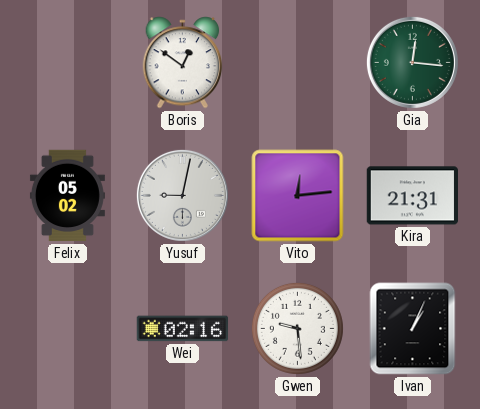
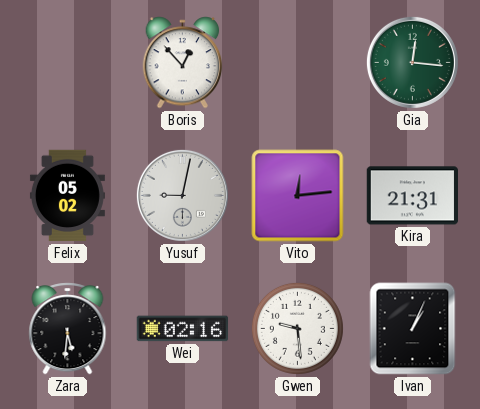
Boris: 12:51 -> 12:53
Zara: none -> 5:31
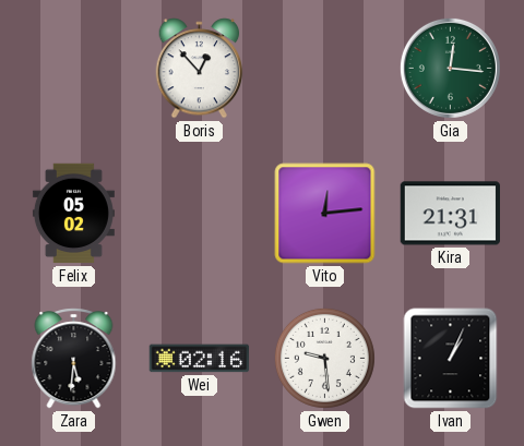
Yusuf: 9:02 -> none
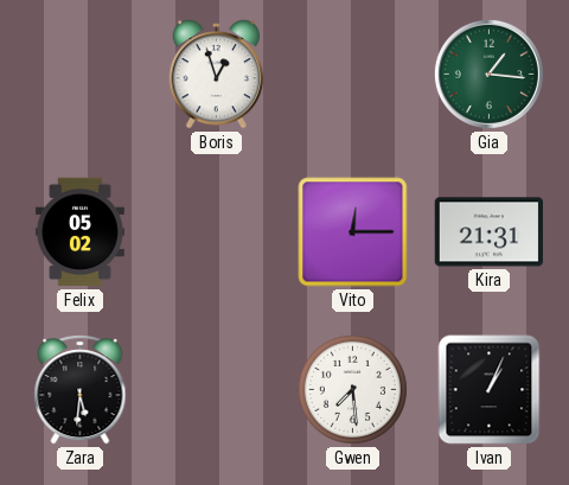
Boris: 12:53 -> 12:57
Gia: 12:16 -> 1:16
Vito: 12:14 -> 12:15
Wei: 02:16 -> none
Gwen: 9:29 -> 7:29
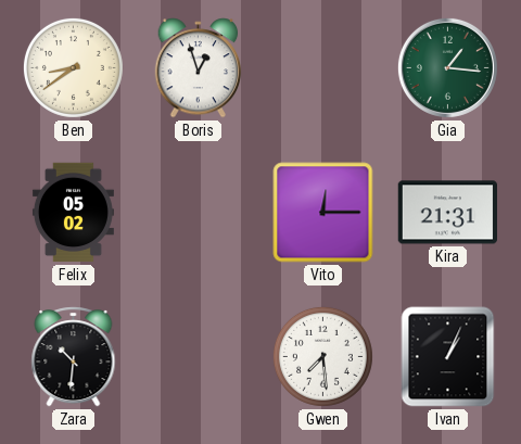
Ben: none -> 8:39
Zara: 5:31 -> 10:31
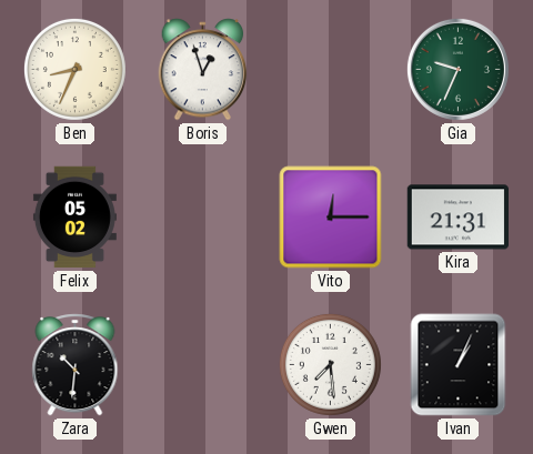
Ben: 8:39 -> 8:34
Gia: 1:16 -> 9:34
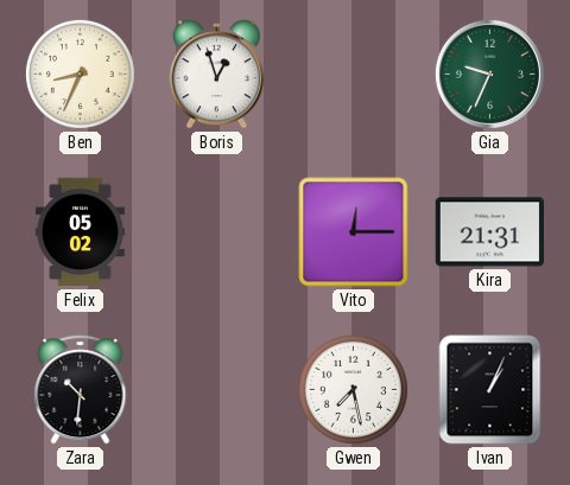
Gwen: 7:29 -> 7:28
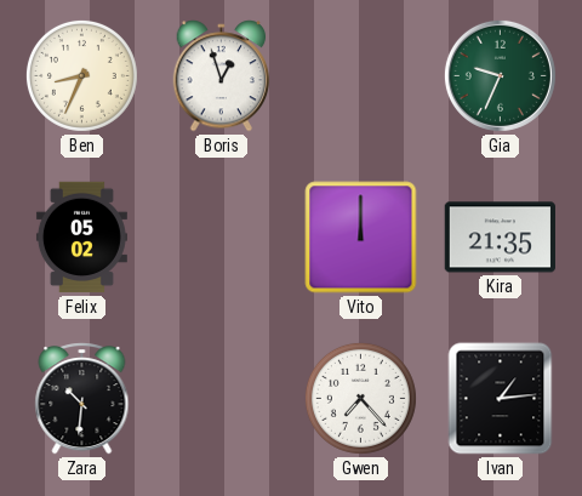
Vito: 12:15 -> 12:00
Kira: 21:31 -> 21:35
Gwen: 7:28 -> 7:23
Ivan: 1:04 -> 1:14
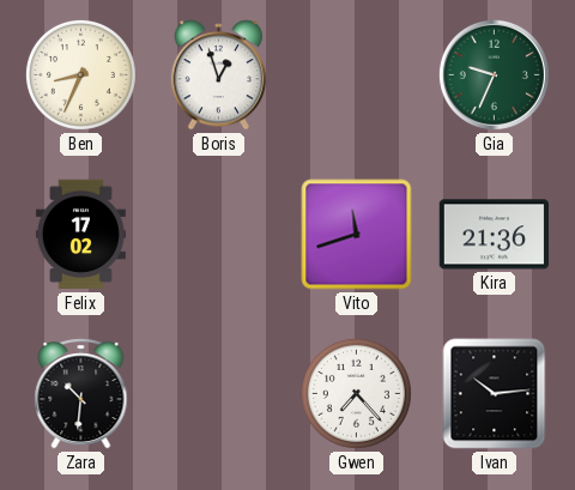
Felix: 05:02 -> 17:02
Vito: 12:00 -> 11:42
Kira: 21:35 -> 21:36
Ivan: 1:14 -> 10:14
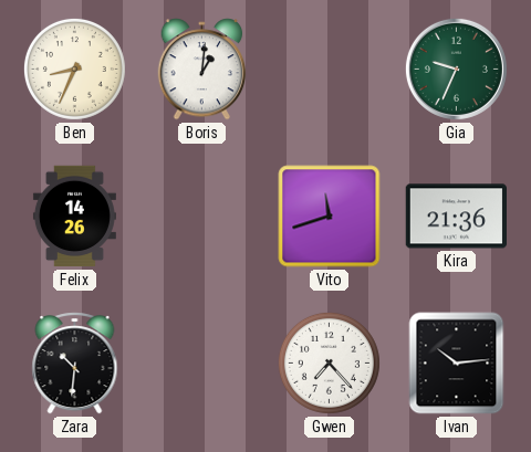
Boris: 12:57 -> 1:01
Felix: 17:02 -> 14:26
